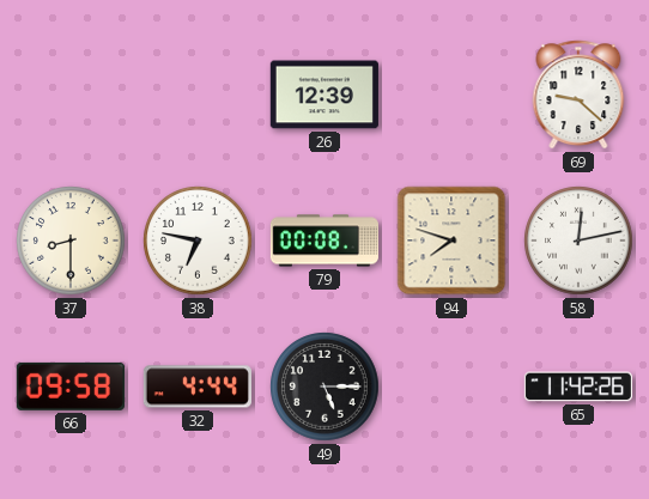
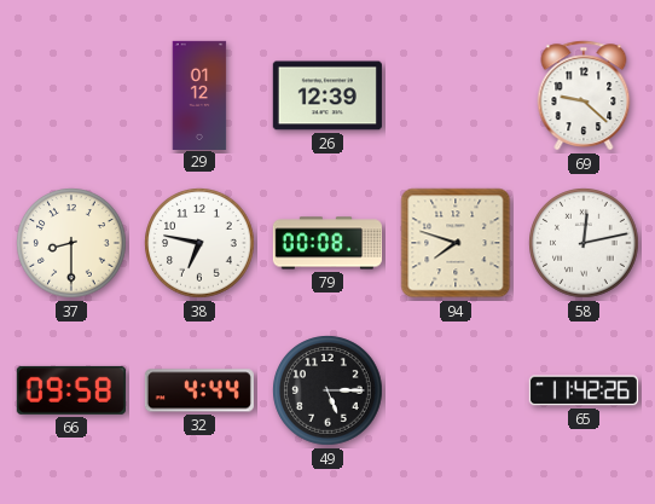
29: none -> 01:12
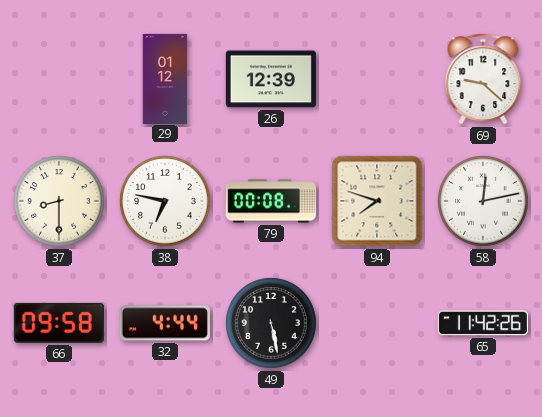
49: 5:15 -> 5:28
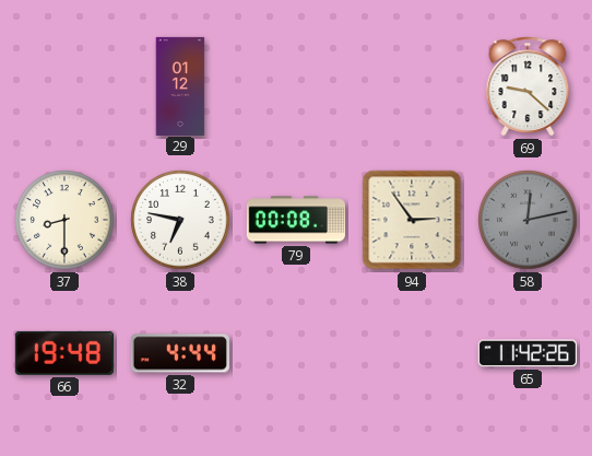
26: 12:39 -> none
94: 7:48 -> 2:54
58 dial: white -> grey
66: 09:58 -> 19:48
49: 5:28 -> none
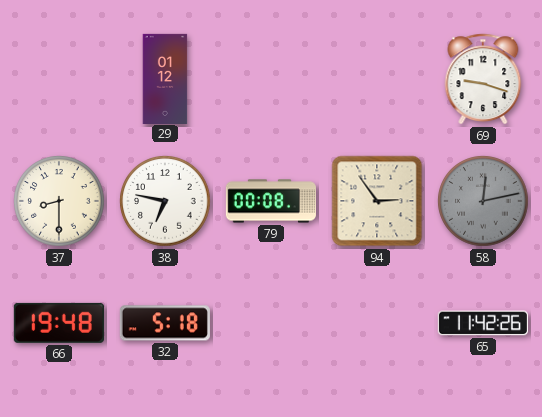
69: 9:22 -> 9:18
32: 4:44 -> 5:18
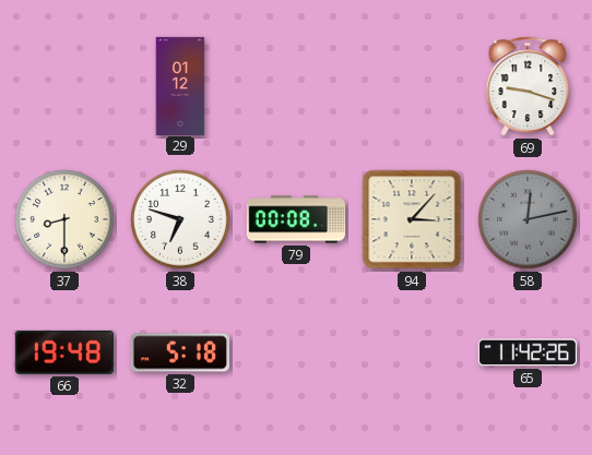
38: 6:47 -> 6:48
94: 2:54 -> 3:07
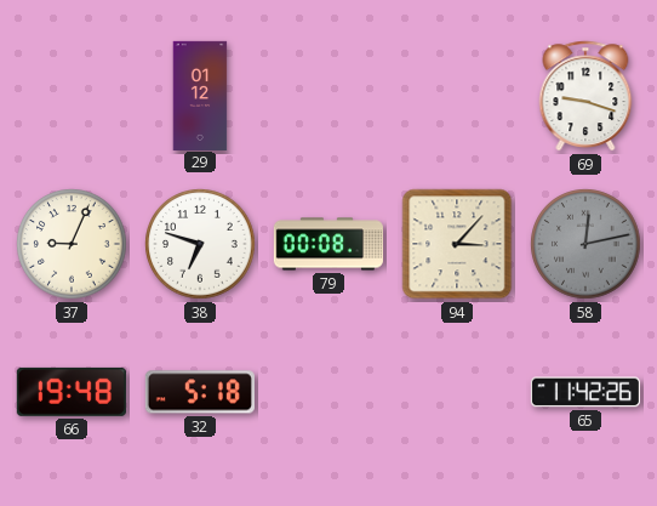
37: 8:30 -> 9:04
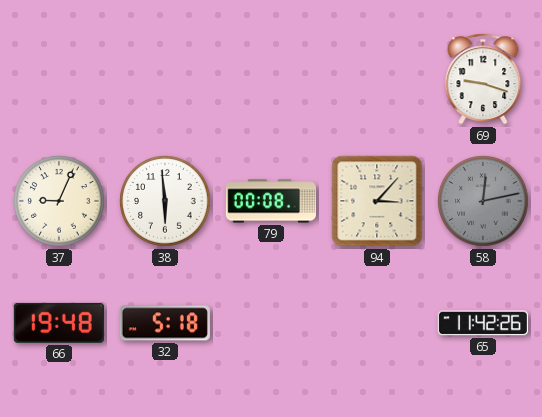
29: 01:12 -> none
38: 6:48 -> 5:59
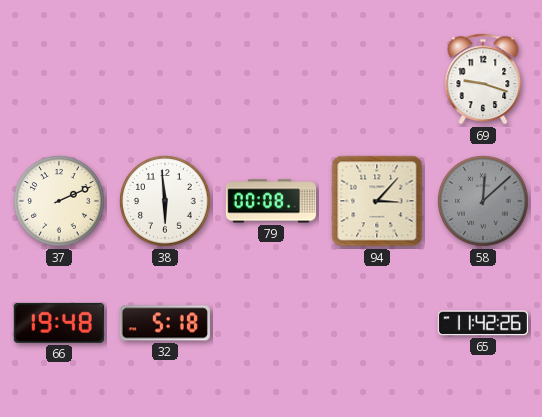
37: 9:04 -> 2:11
58: 12:13 -> 12:08
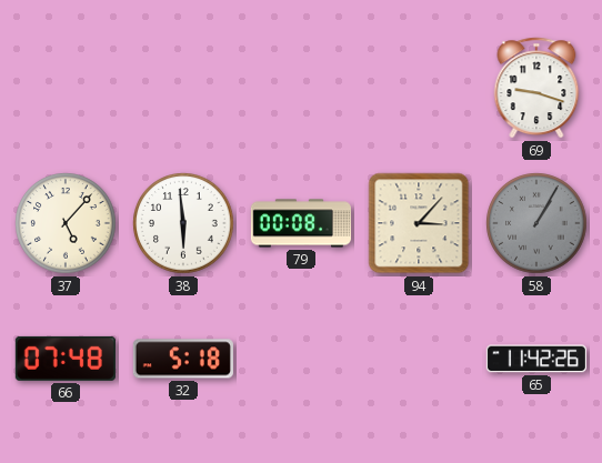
37: 2:11 -> 5:07
58: 12:08 -> 1:05
66: 19:48 -> 07:48
